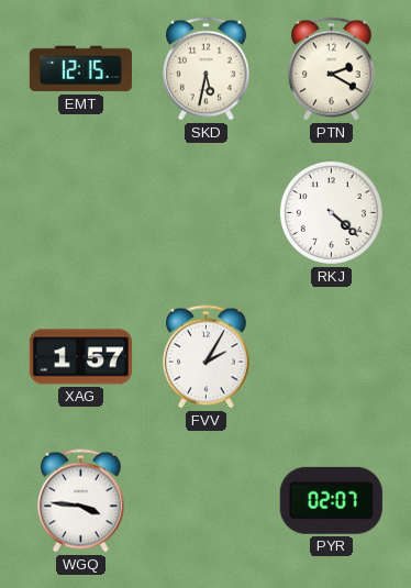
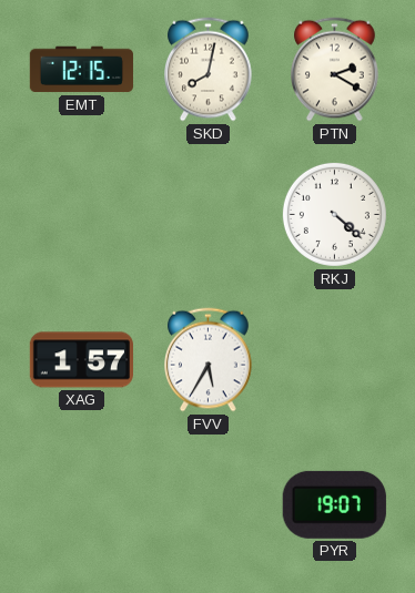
SKD: 5:32 -> 8:02
FVV: 2:05 -> 5:35
WGQ: 3:46 -> none
PYR: 02:07 -> 19:07
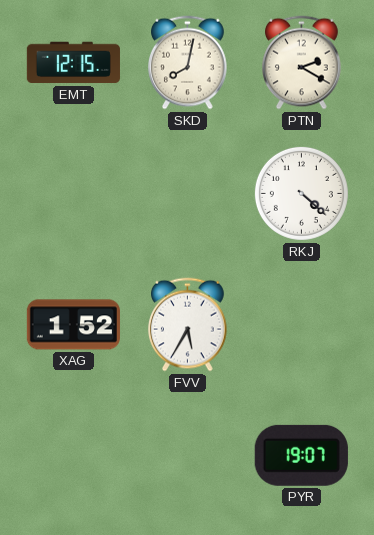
XAG: 1:57 -> 1:52
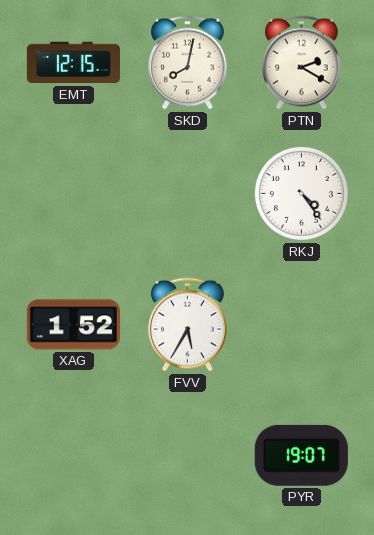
RKJ: 4:22 -> 4:24
